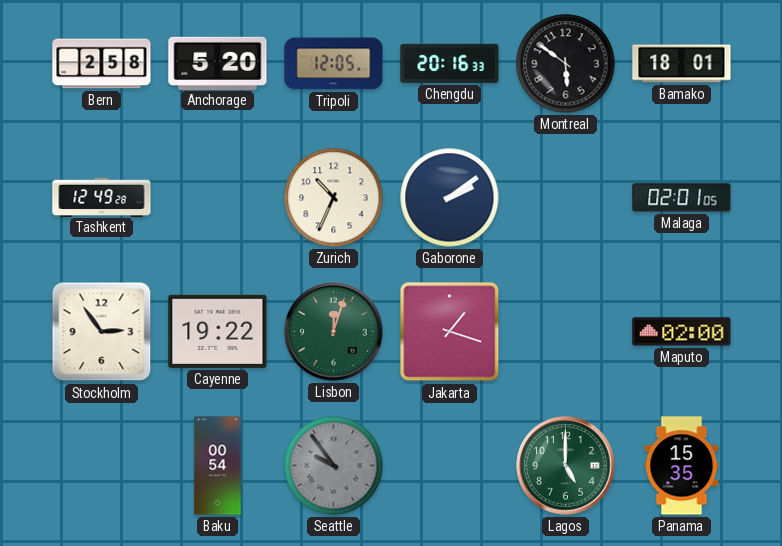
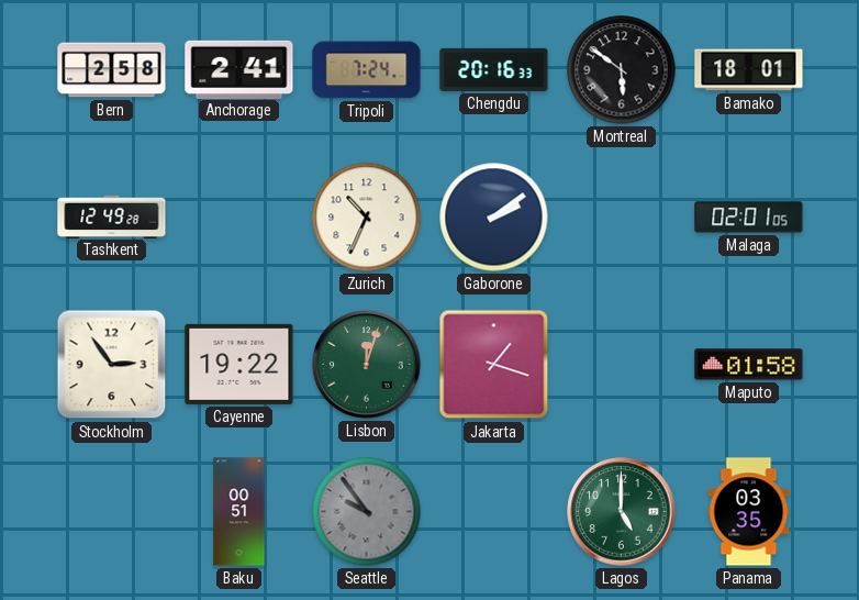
Anchorage: 5:20 -> 2:41
Tripoli: 12:05 -> 7:24
Maputo: 02:00 -> 01:58
Baku: 00:54 -> 00:51
Panama: 15:35 -> 03:35
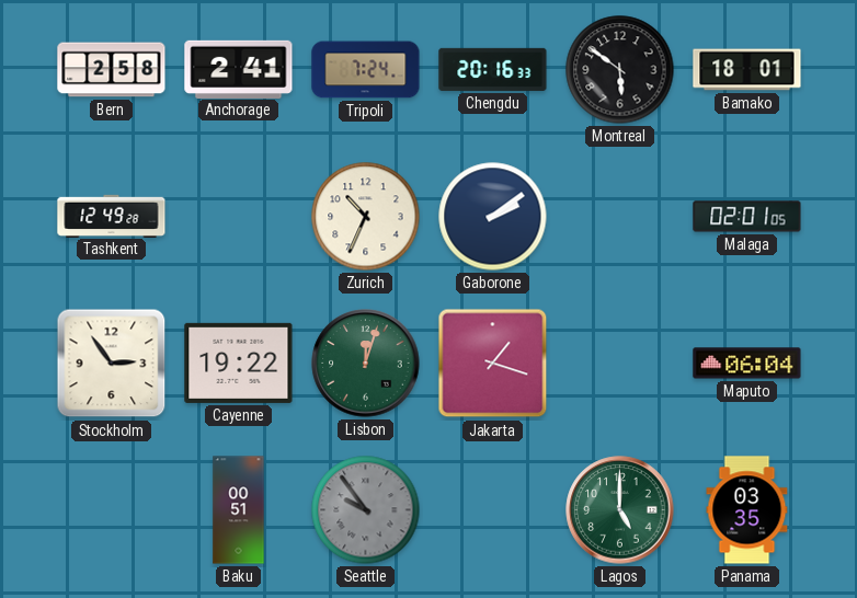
Maputo: 01:58 -> 06:04
